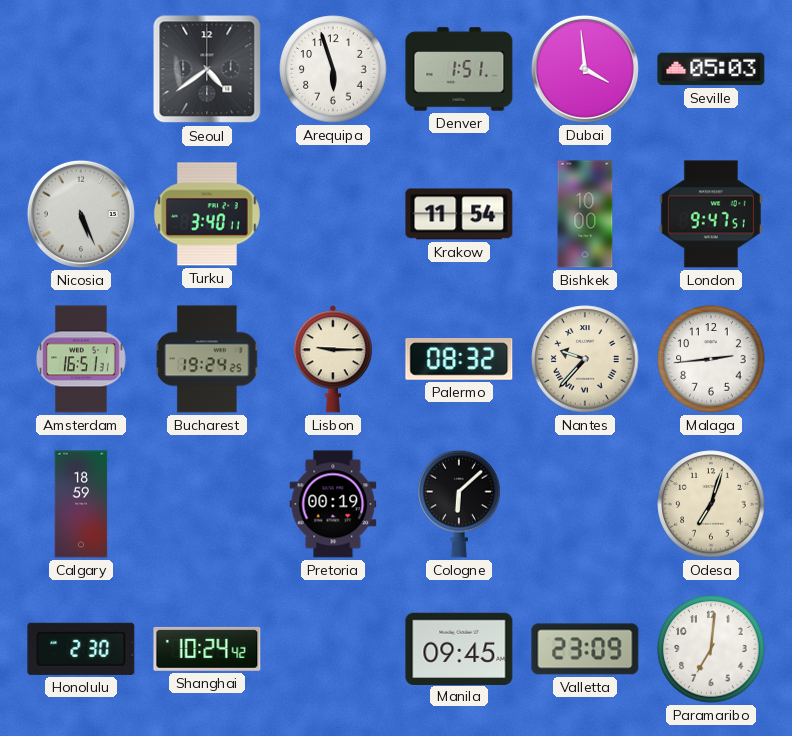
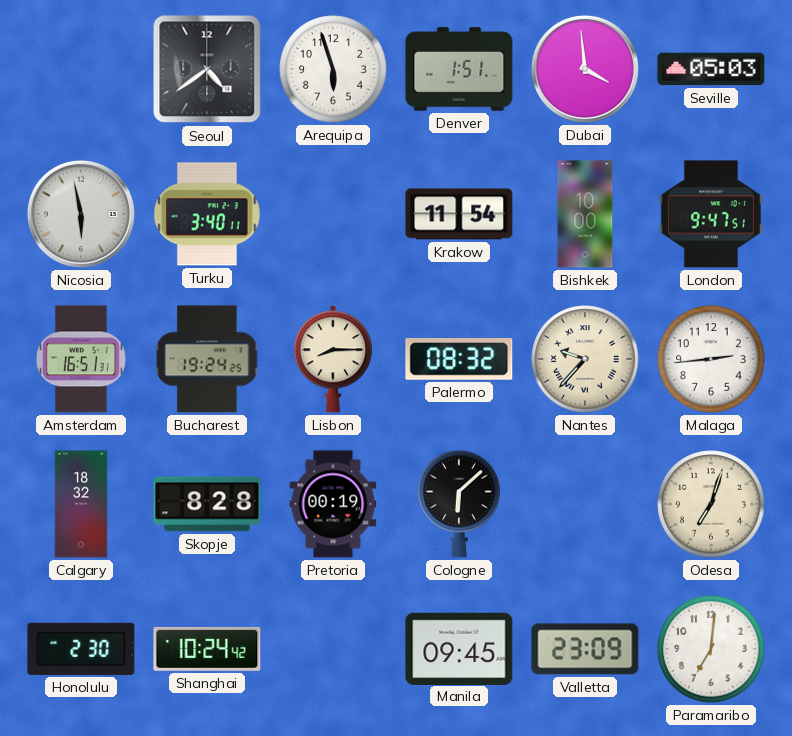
Nicosia: 5:26 -> 5:58
Lisbon: 9:15 -> 8:15
Calgary: 18:59 -> 18:32
Skopje: none -> 8:28
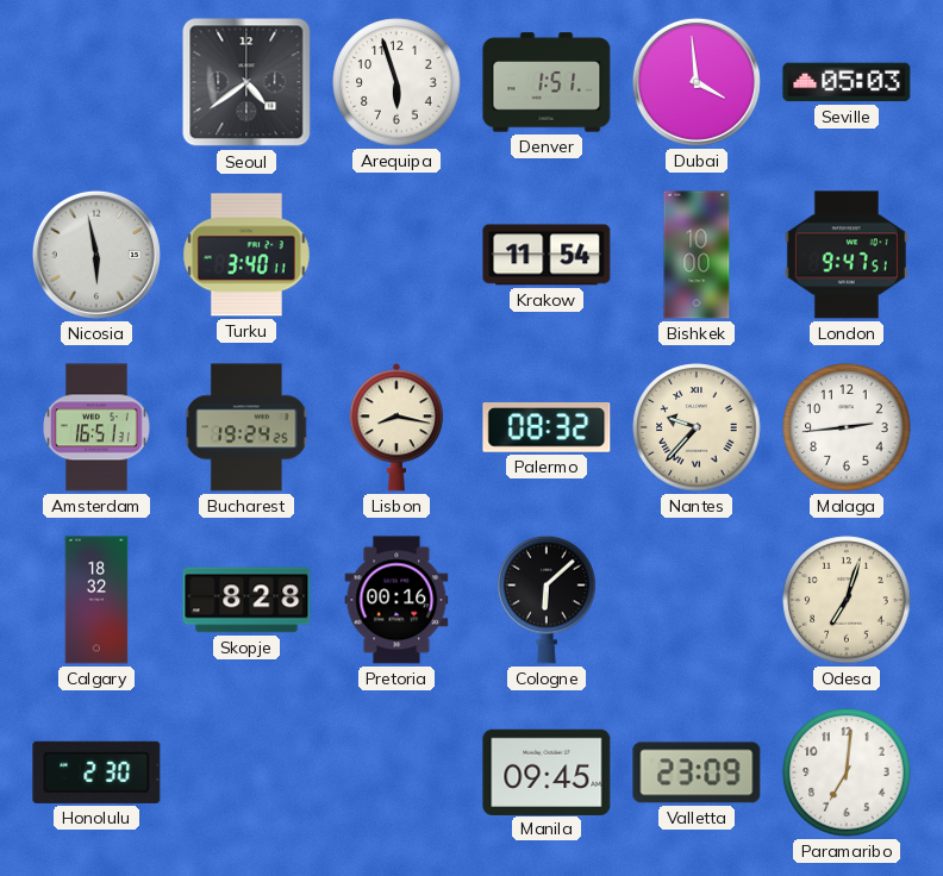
Lisbon: 8:15 -> 8:17
Pretoria: 00:19 -> 00:16
Shanghai: 10:24 -> none
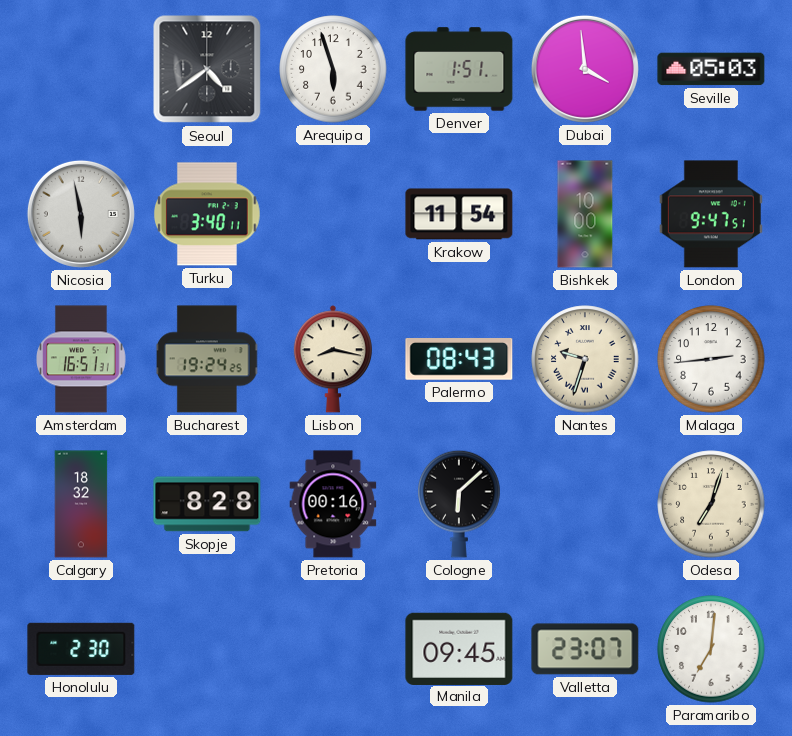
Palermo: 08:32 -> 08:43
Nantes: 9:37 -> 9:33
Valletta: 23:09 -> 23:07
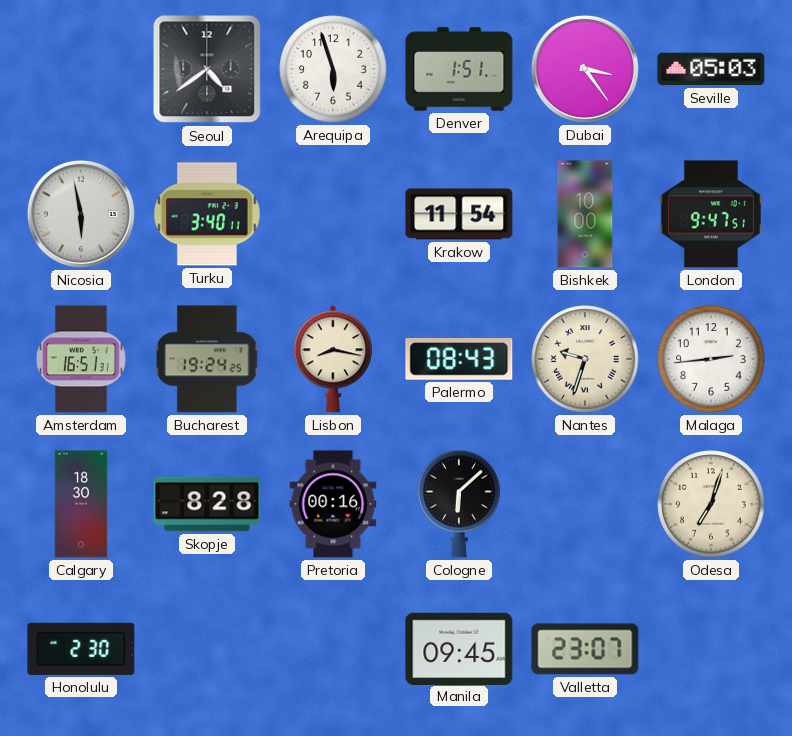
Dubai: 3:59 -> 3:24
Calgary: 18:32 -> 18:30
Paramaribo: 7:01 -> none
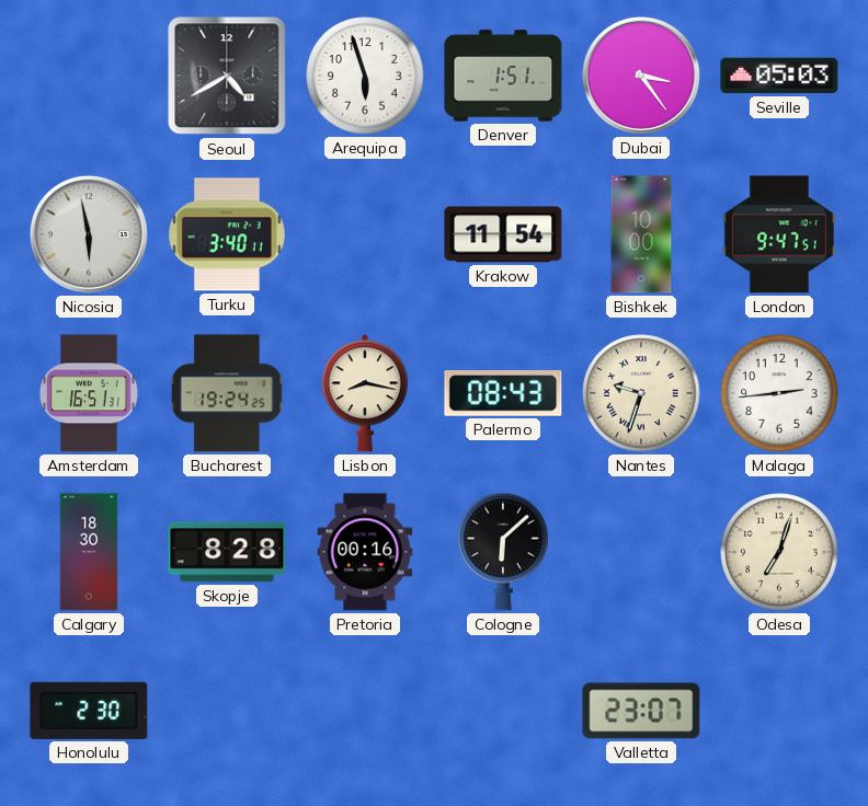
Seoul: 4:39 -> 4:40
Manila: 09:45 -> none
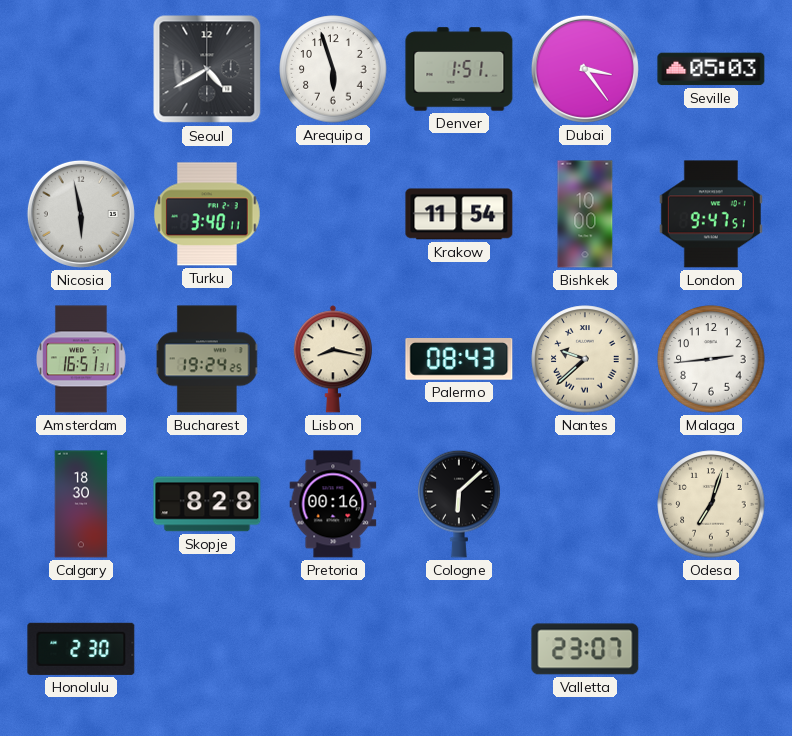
Nantes: 9:33 -> 9:38
